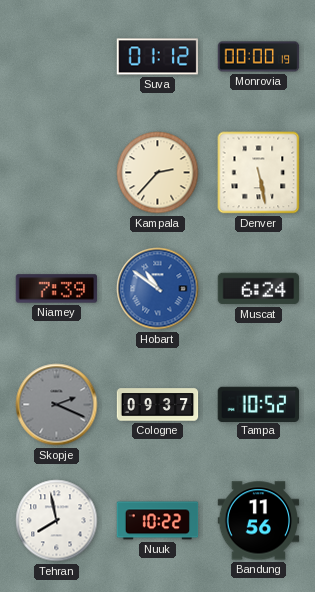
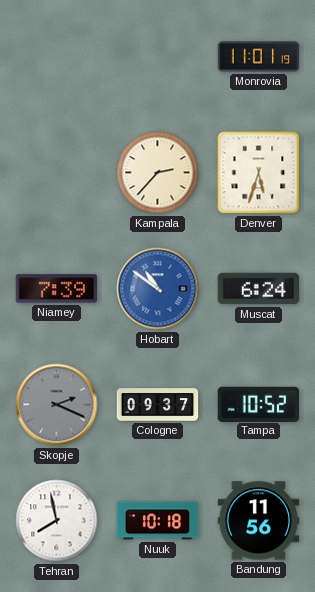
Suva: 01:12 -> none
Monrovia: 00:00 -> 11:01
Denver: 5:28 -> 5:33
Nuuk: 10:22 -> 10:18
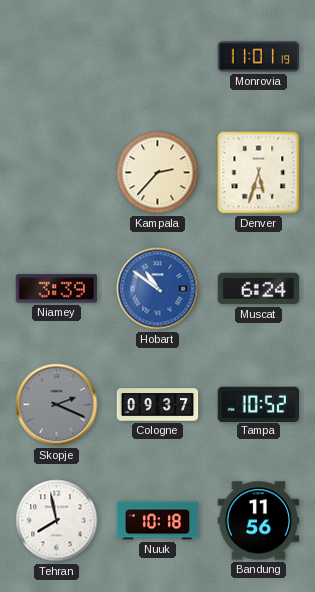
Niamey: 7:39 -> 3:39
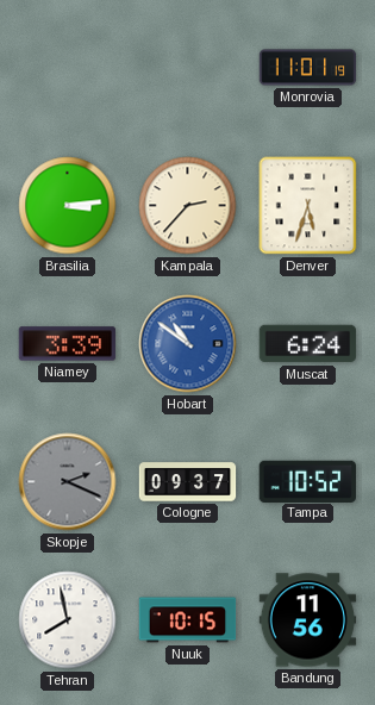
Brasilia: none -> 3:14
Nuuk: 10:18 -> 10:15
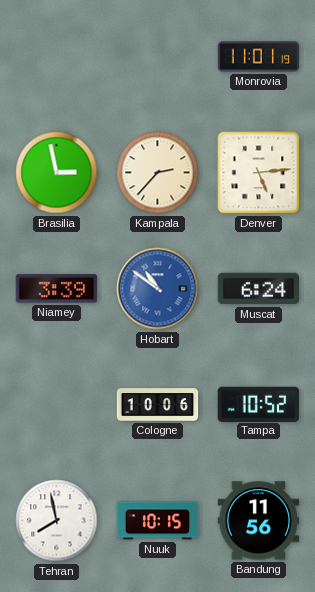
Brasilia: 3:14 -> 2:58
Denver: 5:33 -> 5:14
Skopje: 2:19 -> none
Cologne: 09:37 -> 10:06
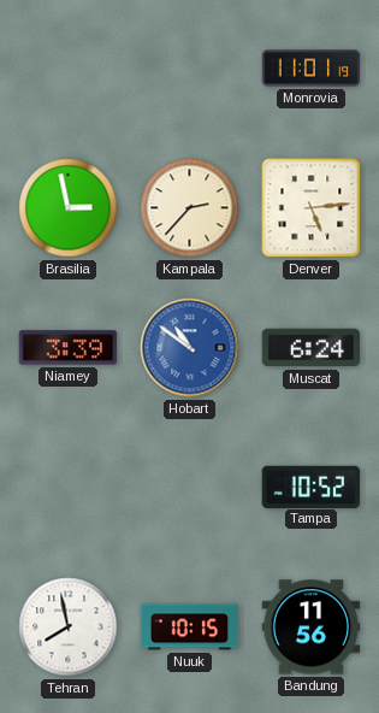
Cologne: 10:06 -> none
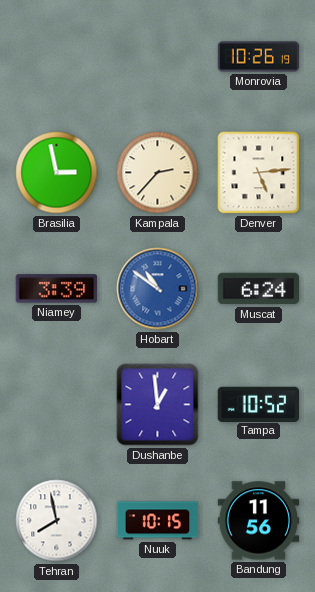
Monrovia: 11:01 -> 10:26
Dushanbe: none -> 12:59
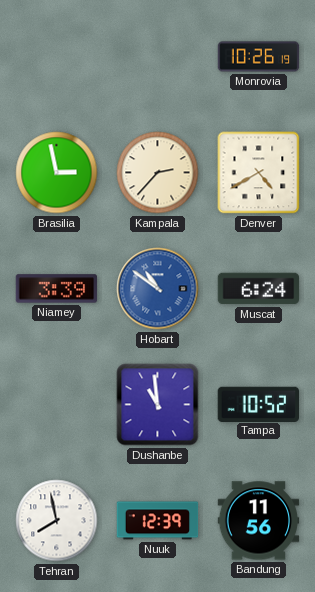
Denver: 5:14 -> 4:40
Dushanbe: 12:59 -> 10:59
Nuuk: 10:15 -> 12:39
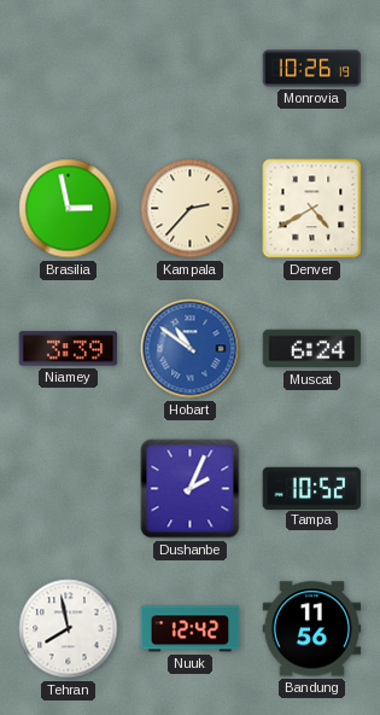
Dushanbe: 10:59 -> 2:04
Nuuk: 12:39 -> 12:42
